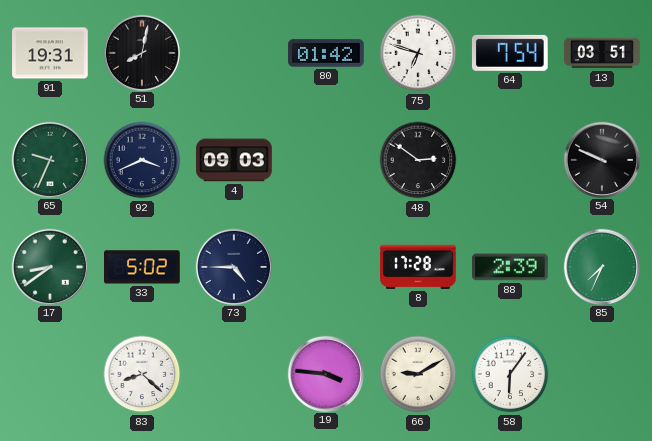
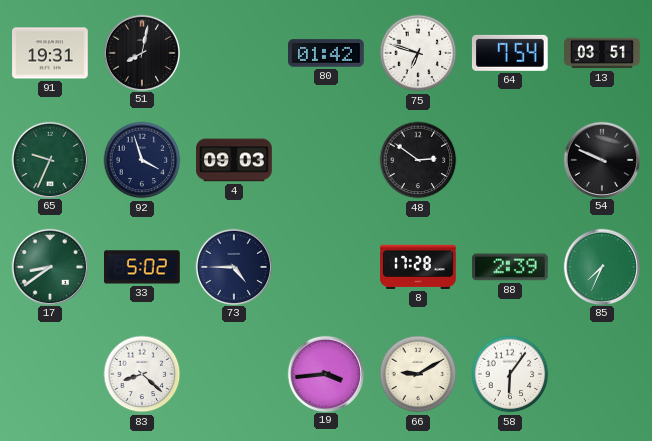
92: 3:41 -> 3:57
19: 3:46 -> 3:44
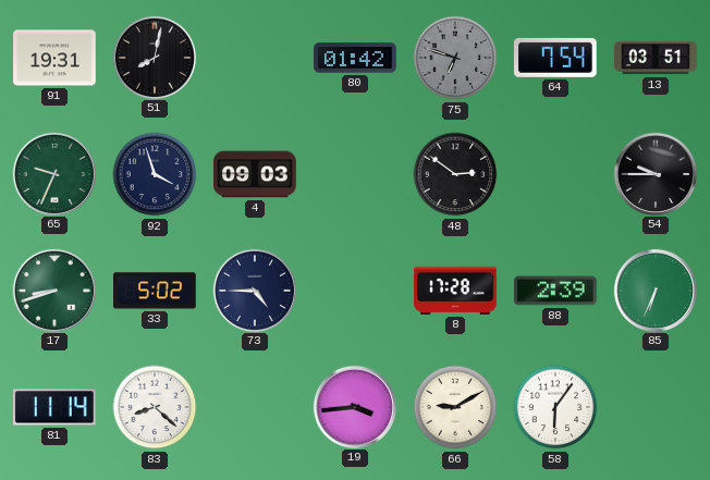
75 dial: white -> grey
54: 9:49 -> 9:45
17: 8:39 -> 8:42
85: 7:34 -> 6:34
81: none -> 11:14
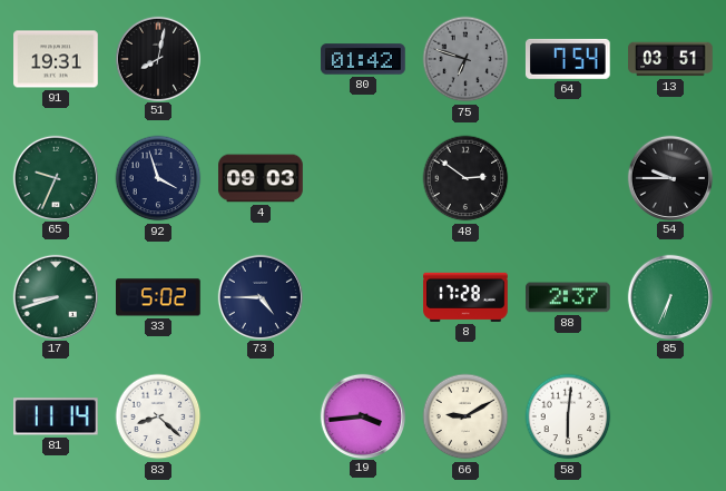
88: 2:39 -> 2:37
58: 6:06 -> 6:01
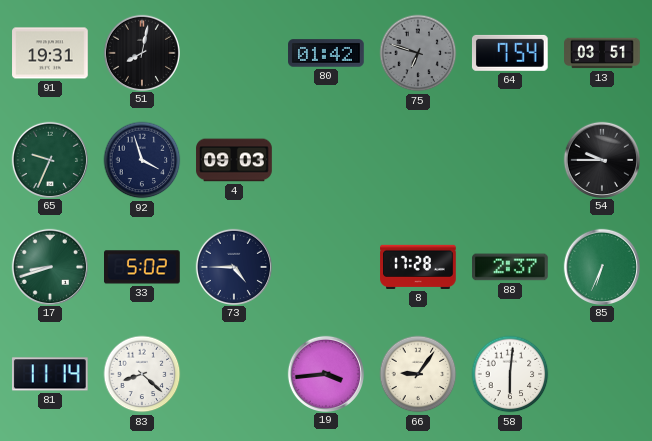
48: 2:51 -> none
66: 9:10 -> 9:06
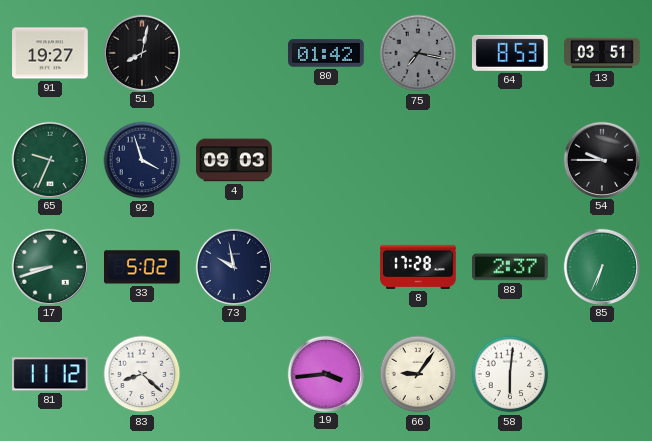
91: 19:31 -> 19:27
75: 6:48 -> 7:17
64: 7:54 -> 8:53
73: 4:45 -> 9:58
81: 11:14 -> 11:12
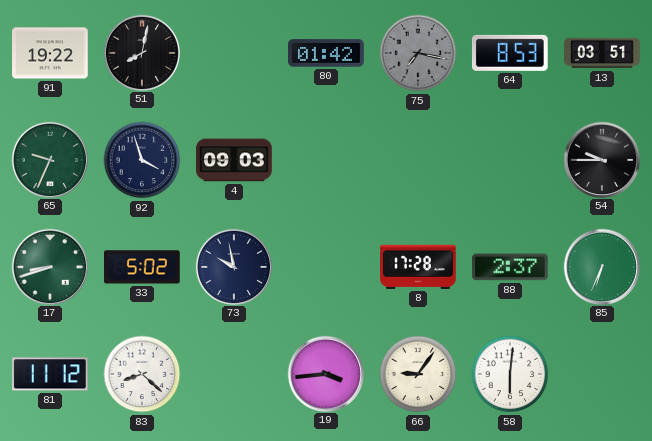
91: 19:27 -> 19:22
